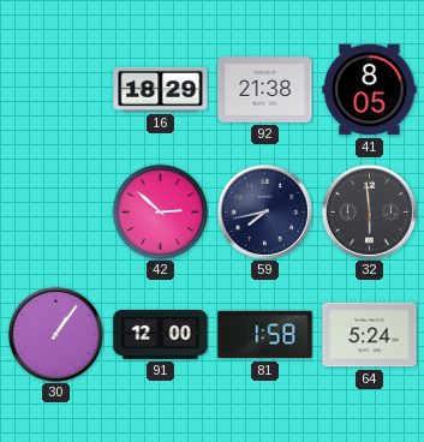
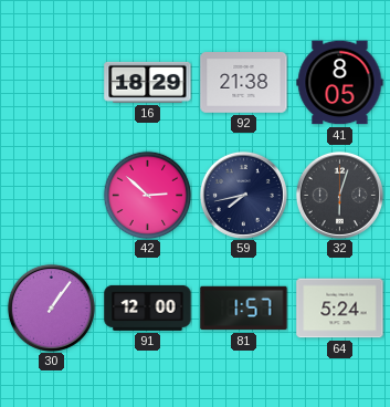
32: 5:59 -> 6:03
81: 1:58 -> 1:57
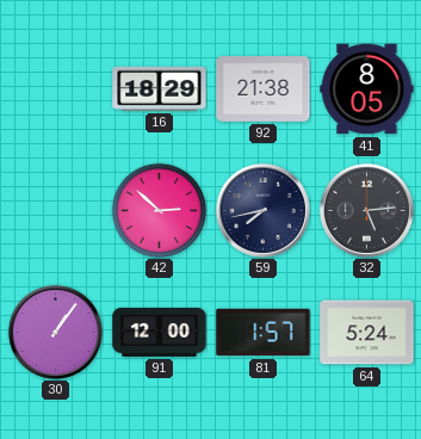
32: 6:03 -> 5:14
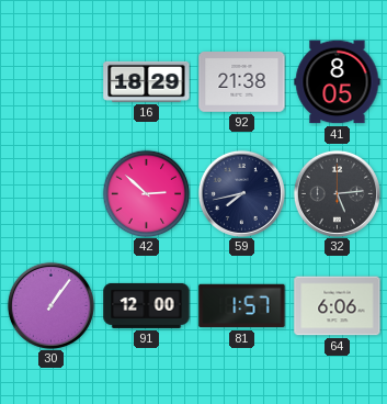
64: 5:24 -> 6:06
